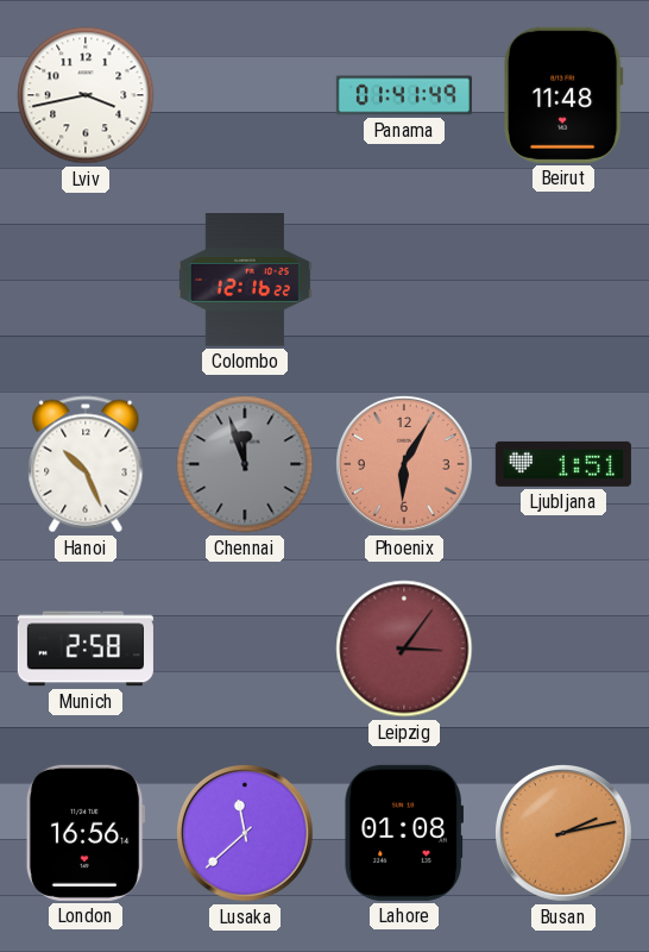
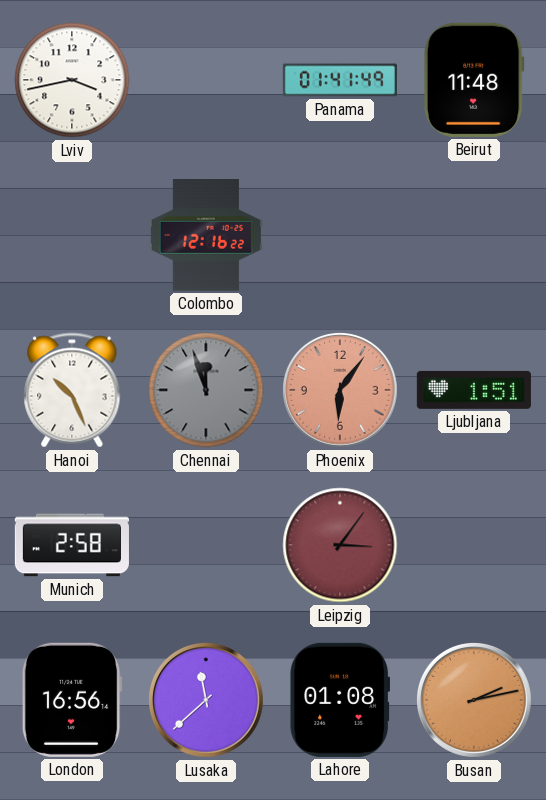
Phoenix: 6:05 -> 6:06
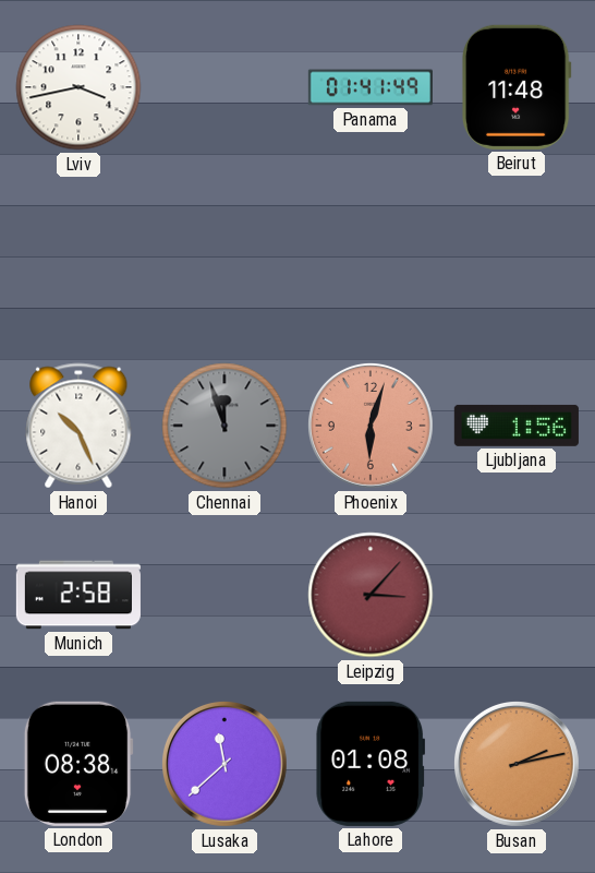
Colombo: 12:16 -> none
Phoenix: 6:06 -> 6:03
Ljubljana: 1:51 -> 1:56
Leipzig: 3:06 -> 3:07
London: 16:56 -> 08:38
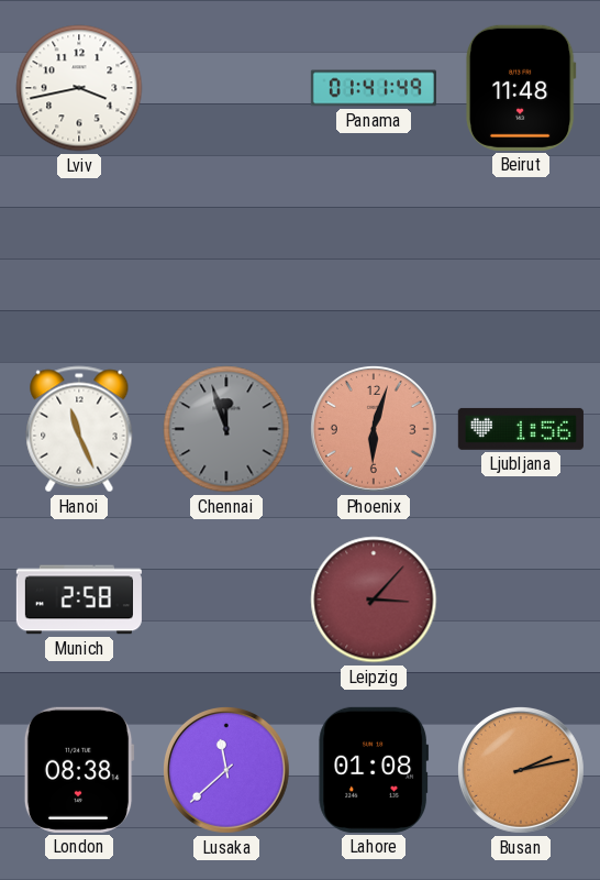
Hanoi: 10:26 -> 11:26
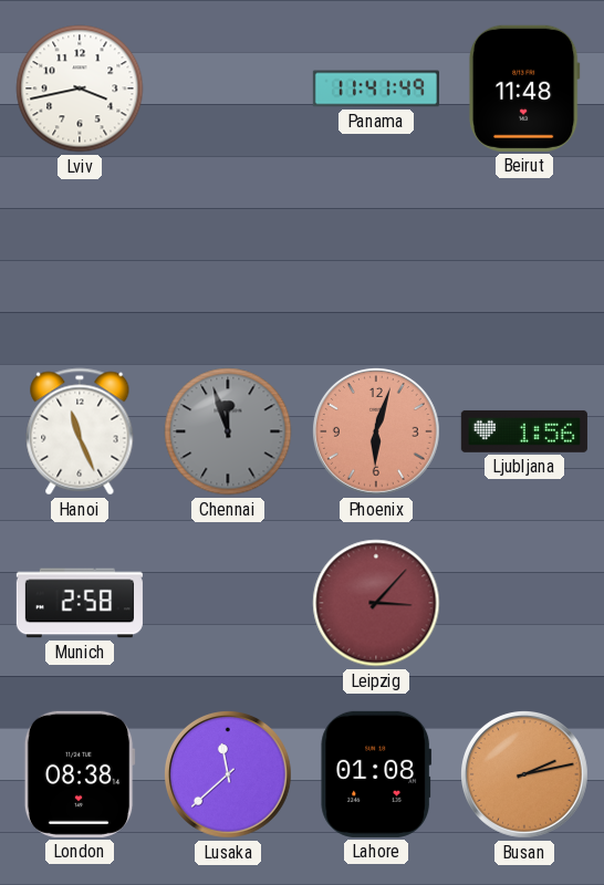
Panama: 01:41 -> 11:41
